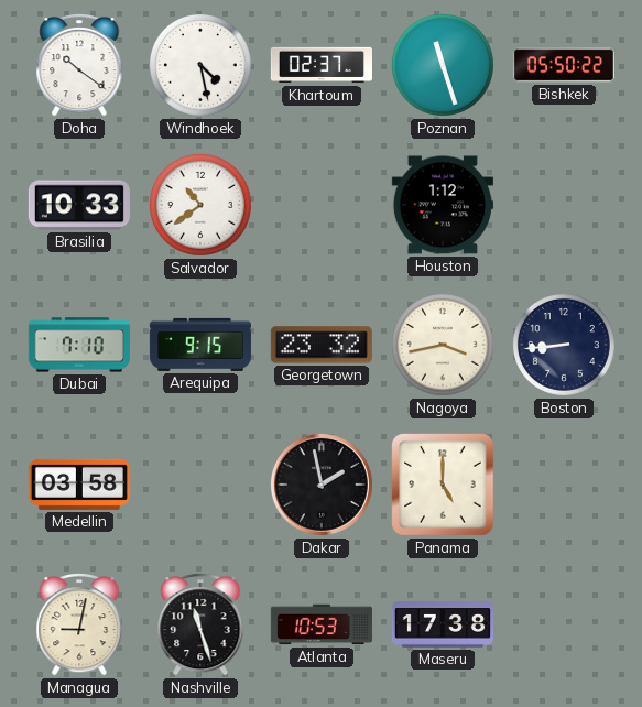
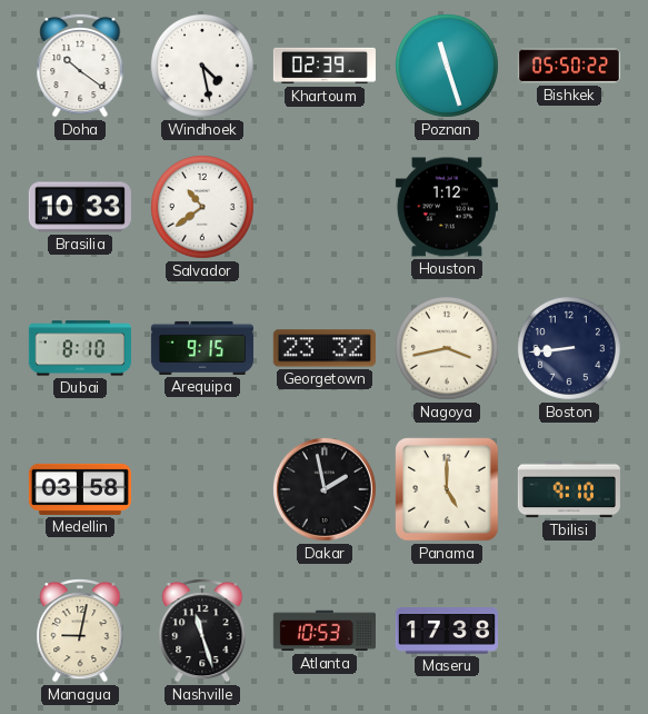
Khartoum: 02:37 -> 02:39
Dubai: 7:10 -> 8:10
Tbilisi: none -> 9:10
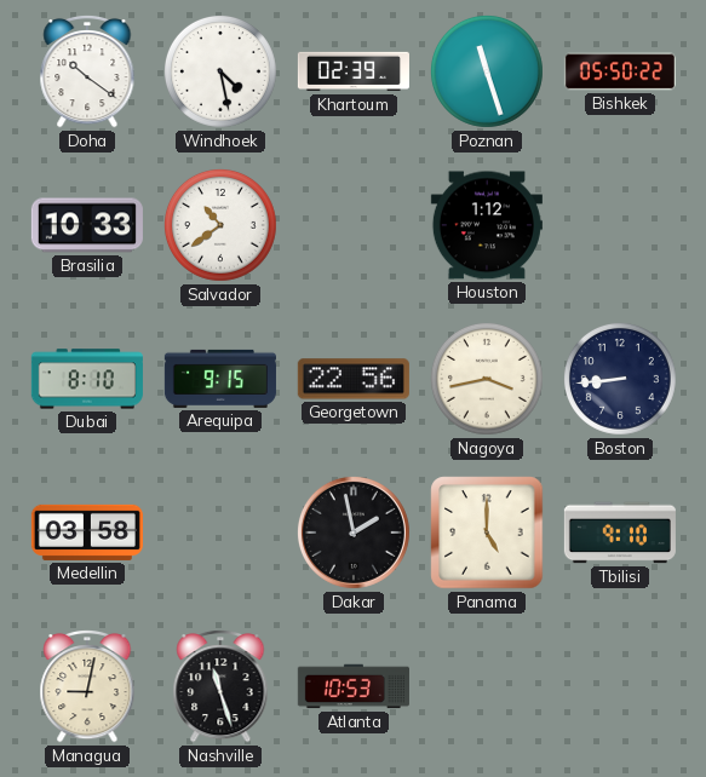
Georgetown: 23:32 -> 22:56
Maseru: 17:38 -> none
